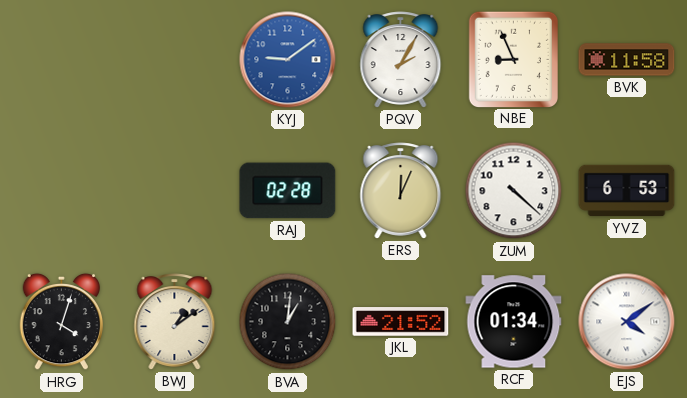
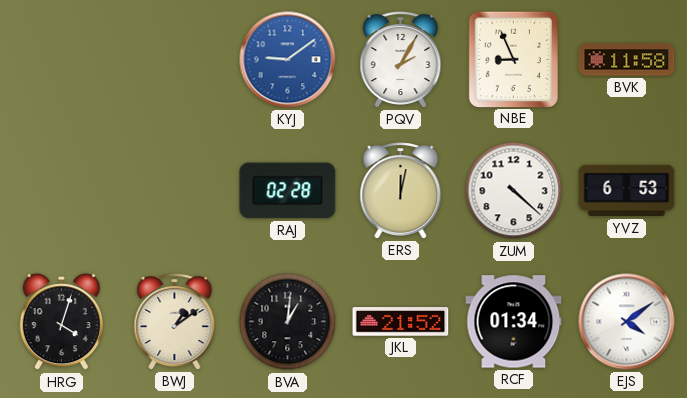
ERS: 12:04 -> 12:02
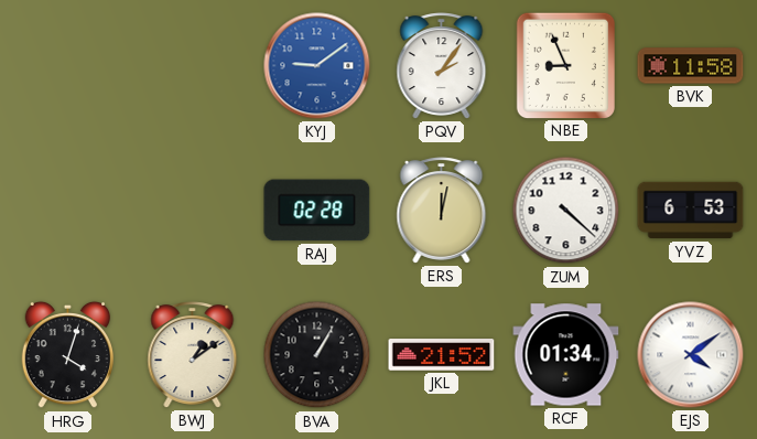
PQV: 2:05 -> 2:06
BVA: 1:01 -> 1:05
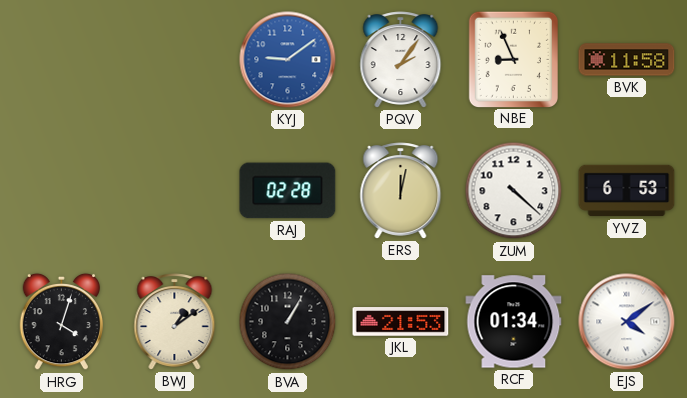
JKL: 21:52 -> 21:53
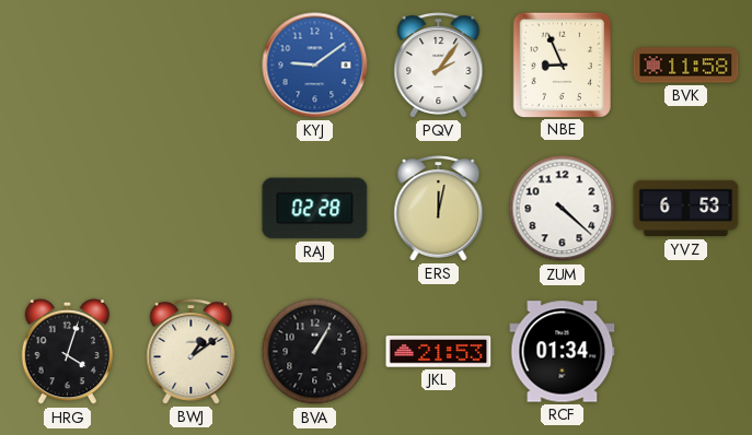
EJS: 4:09 -> none
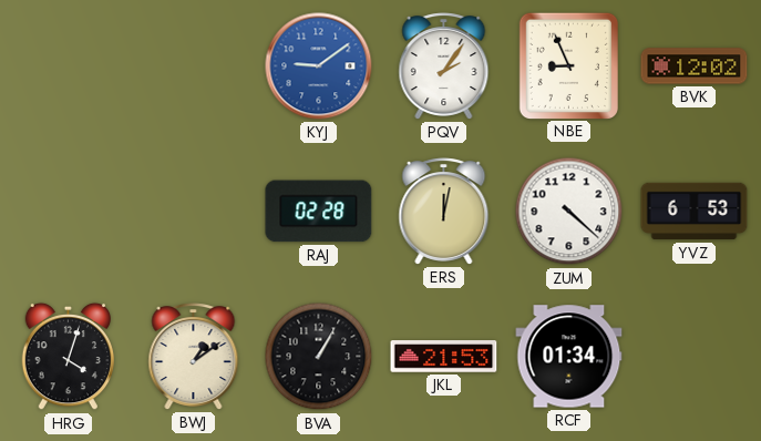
BVK: 11:58 -> 12:02
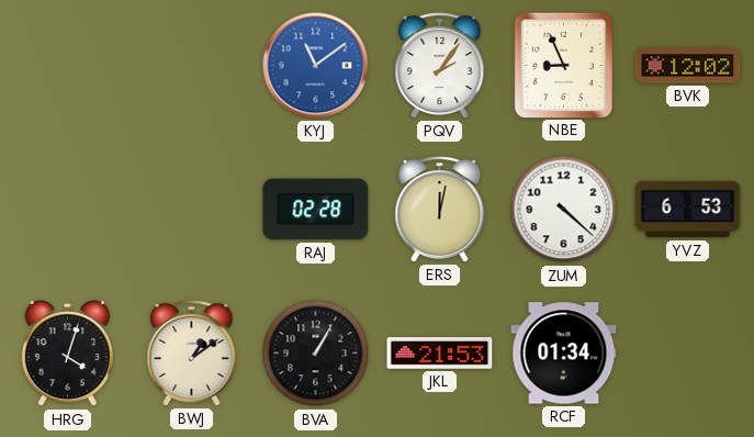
KYJ: 9:09 -> 11:09
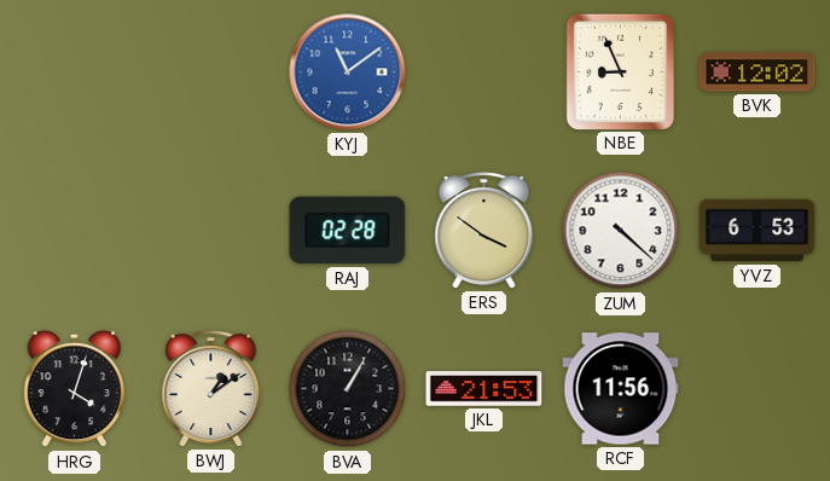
PQV: 2:06 -> none
ERS: 12:02 -> 3:51
RCF: 01:34 -> 11:56
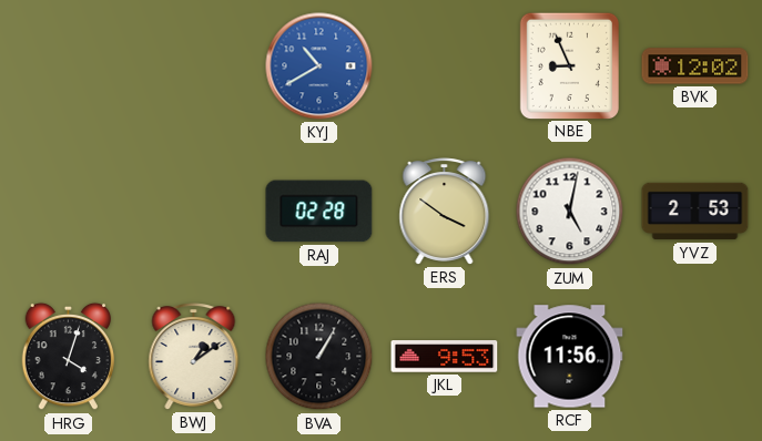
KYJ: 11:09 -> 10:40
ZUM: 4:22 -> 5:02
YVZ: 6:53 -> 2:53
JKL: 21:53 -> 9:53
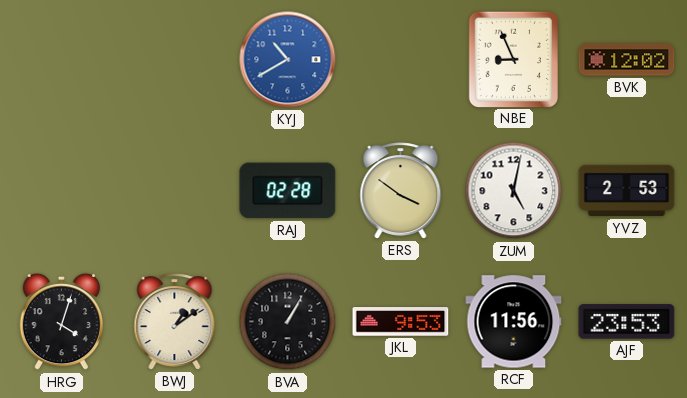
AJF: none -> 23:53
